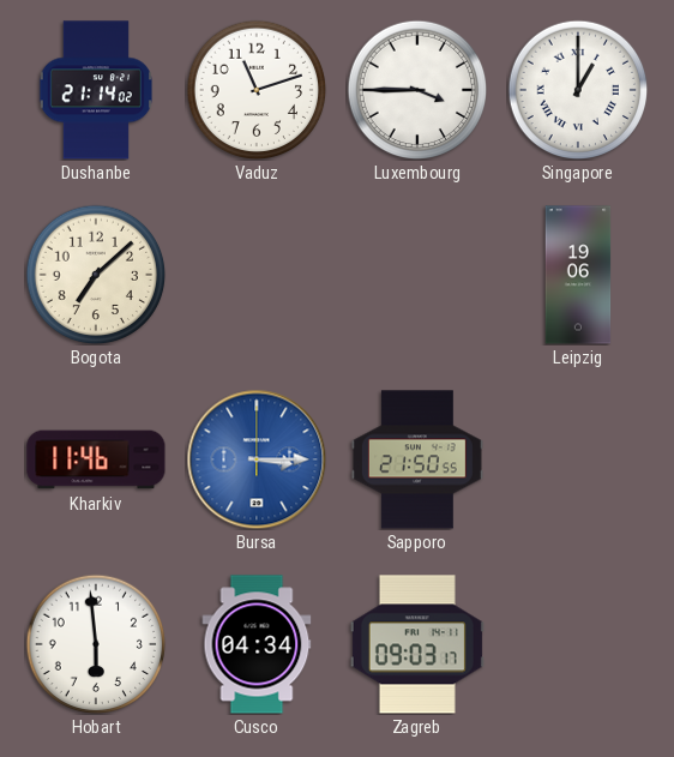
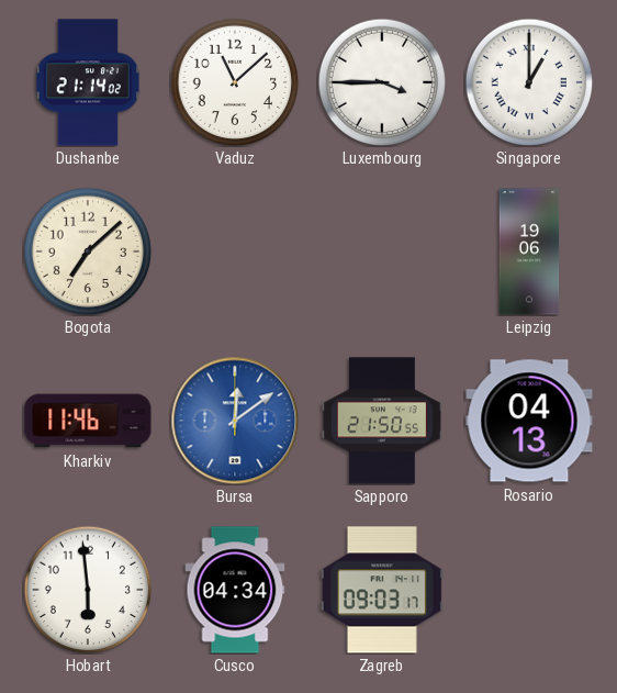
Vaduz: 11:12 -> 11:08
Bursa: 3:15 -> 12:09
Rosario: none -> 04:13
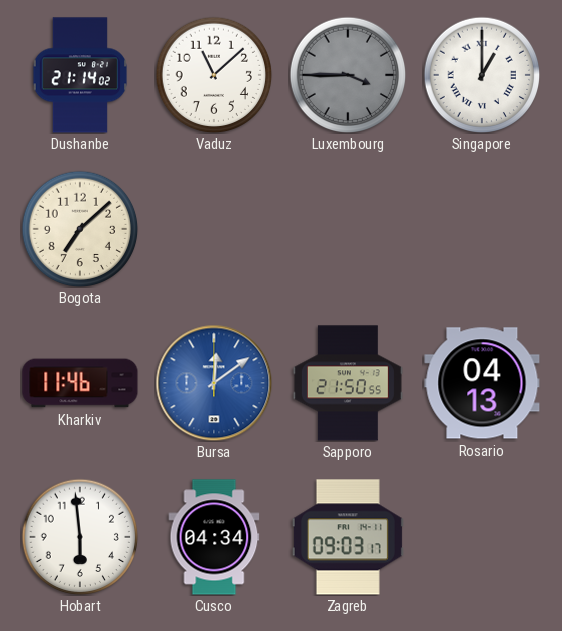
Luxembourg dial: white -> grey
Leipzig: 19:06 -> none
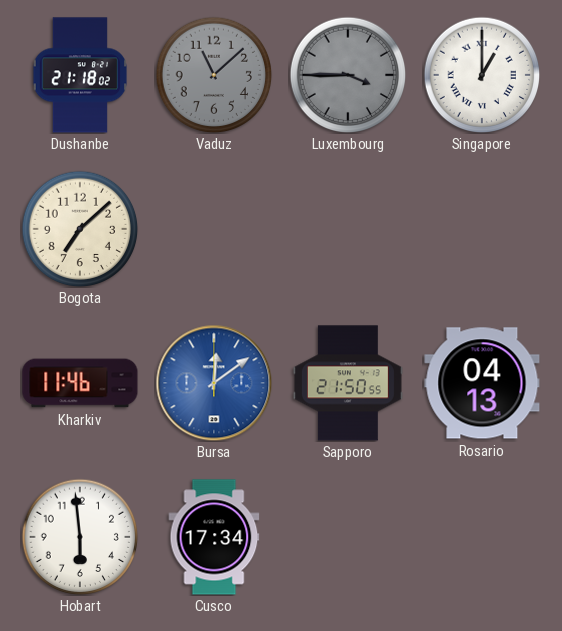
Dushanbe: 21:14 -> 21:18
Vaduz dial: white -> grey
Cusco: 04:34 -> 17:34
Zagreb: 09:03 -> none
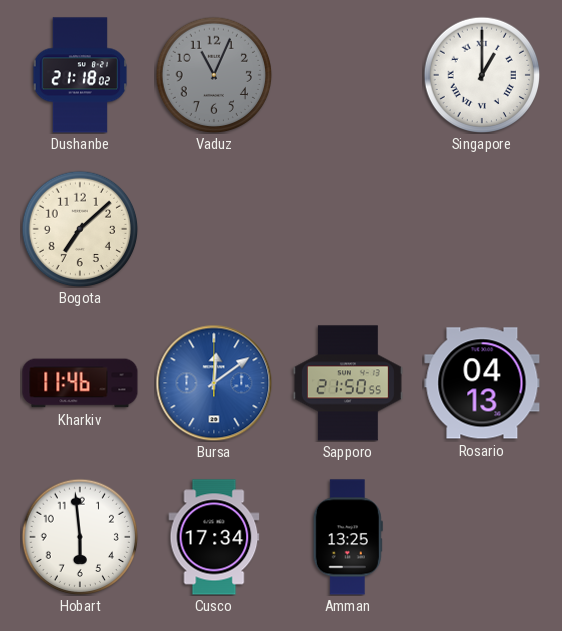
Vaduz: 11:08 -> 11:04
Luxembourg: 3:45 -> none
Amman: none -> 13:25
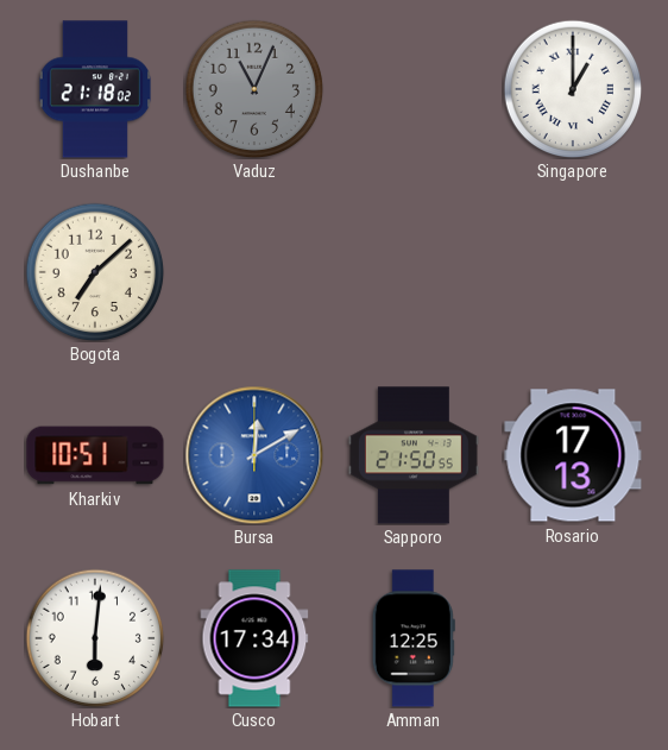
Kharkiv: 11:46 -> 10:51
Bursa: 12:09 -> 12:10
Rosario: 04:13 -> 17:13
Hobart: 5:59 -> 6:01
Amman: 13:25 -> 12:25
